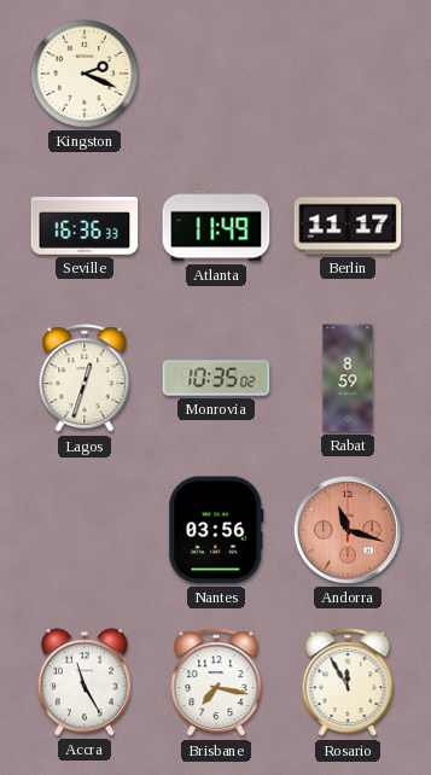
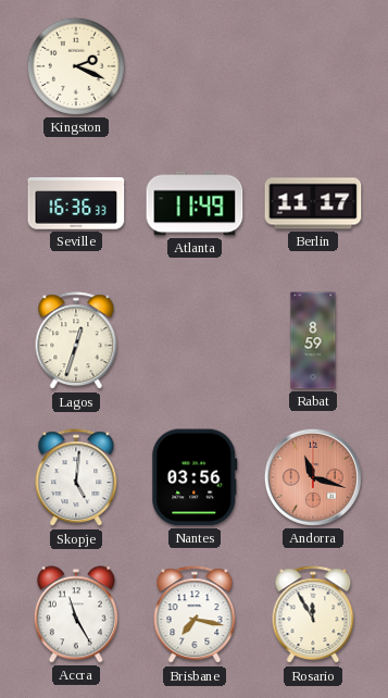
Monrovia: 10:35 -> none
Skopje: none -> 5:01
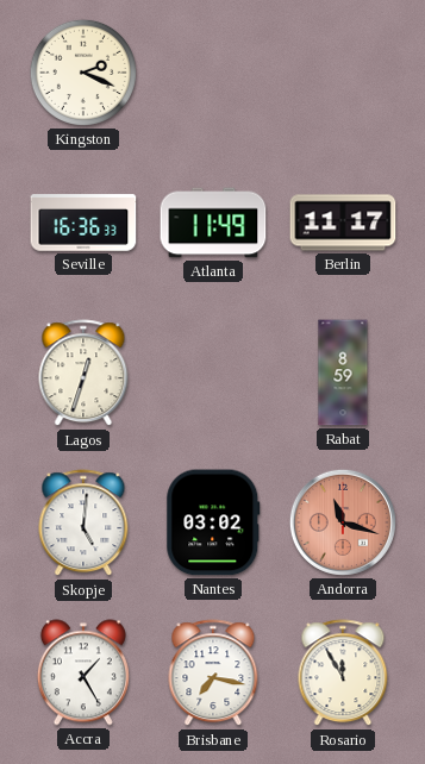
Nantes: 03:56 -> 03:02
Accra: 11:25 -> 1:25
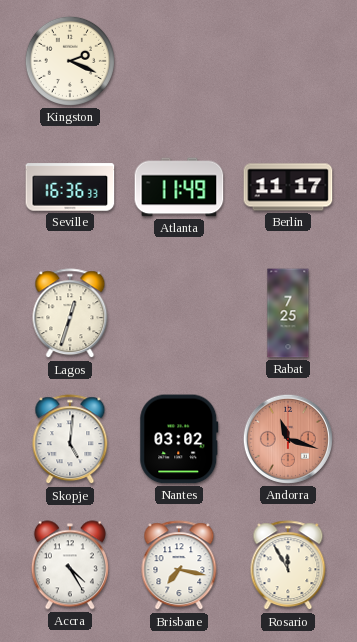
Rabat: 8:59 -> 7:25
Accra: 1:25 -> 4:25
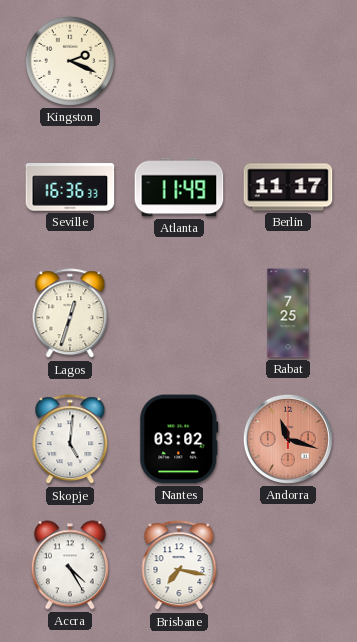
Rosario: 11:55 -> none
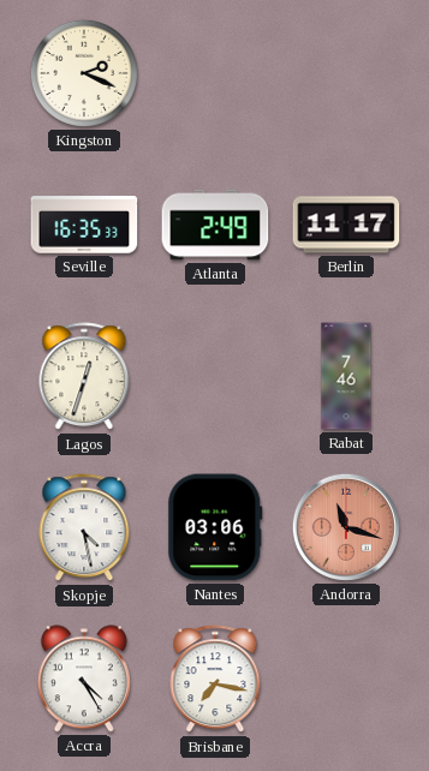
Seville: 16:36 -> 16:35
Atlanta: 11:49 -> 2:49
Rabat: 7:25 -> 7:46
Skopje: 5:01 -> 4:28
Nantes: 03:02 -> 03:06
